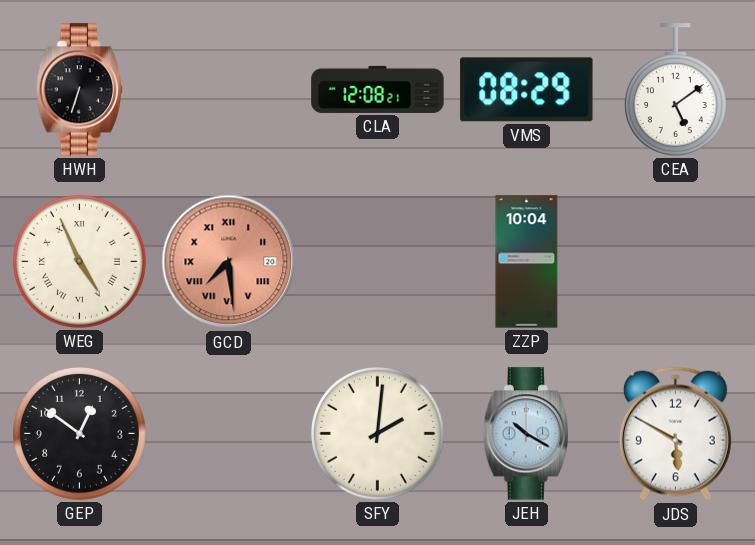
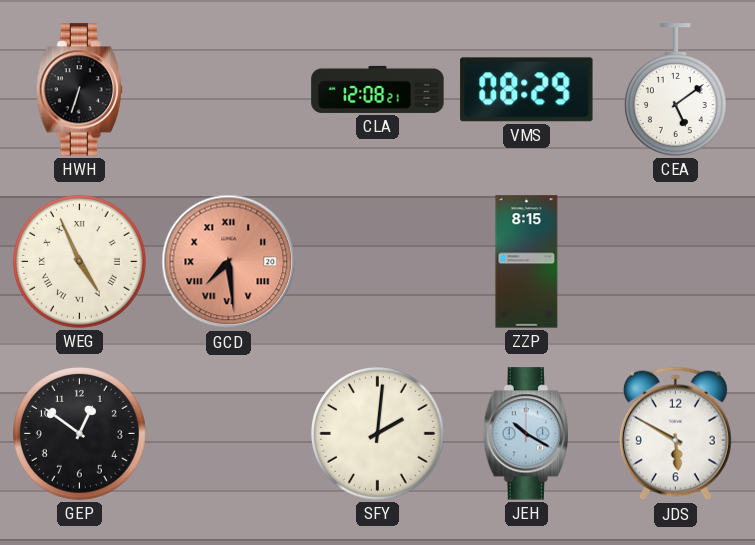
ZZP: 10:04 -> 8:15
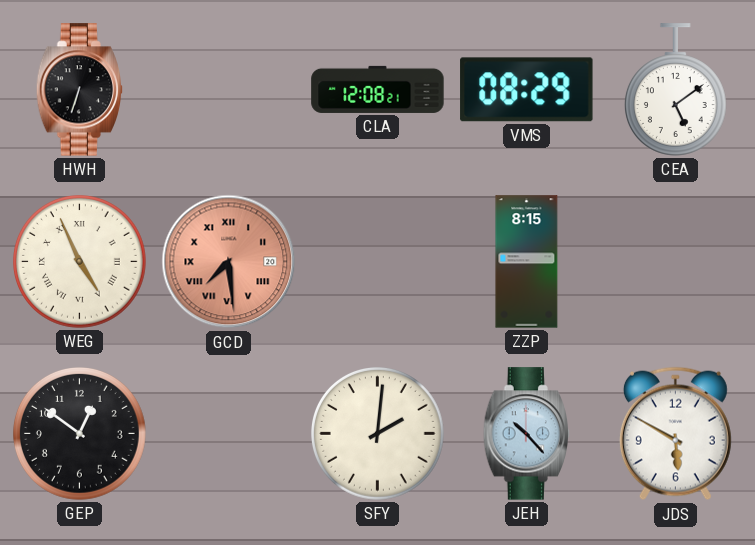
JEH: 10:20 -> 10:23
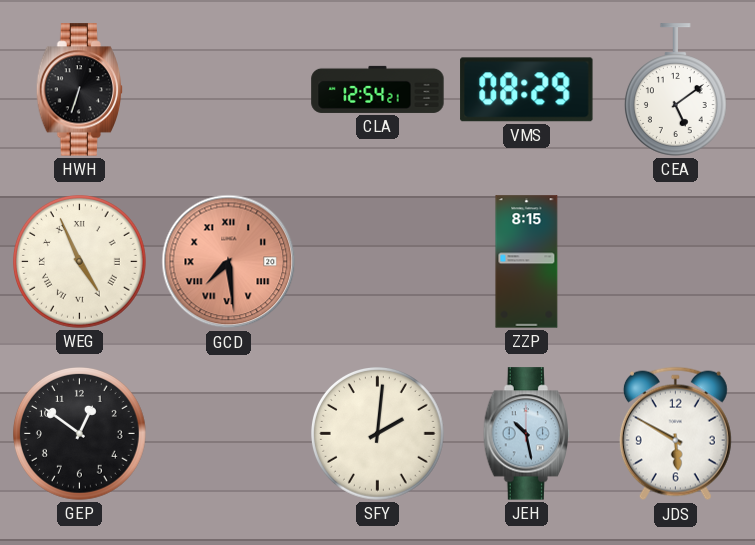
CLA: 12:08 -> 12:54
JEH: 10:23 -> 10:28
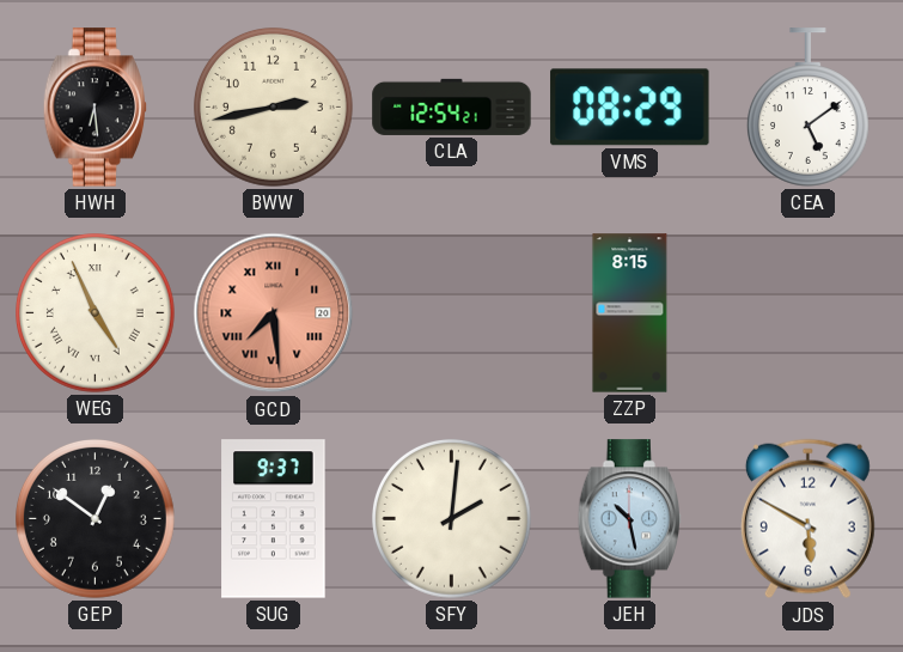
HWH: 6:33 -> 6:29
BWW: none -> 2:43
SUG: none -> 9:37
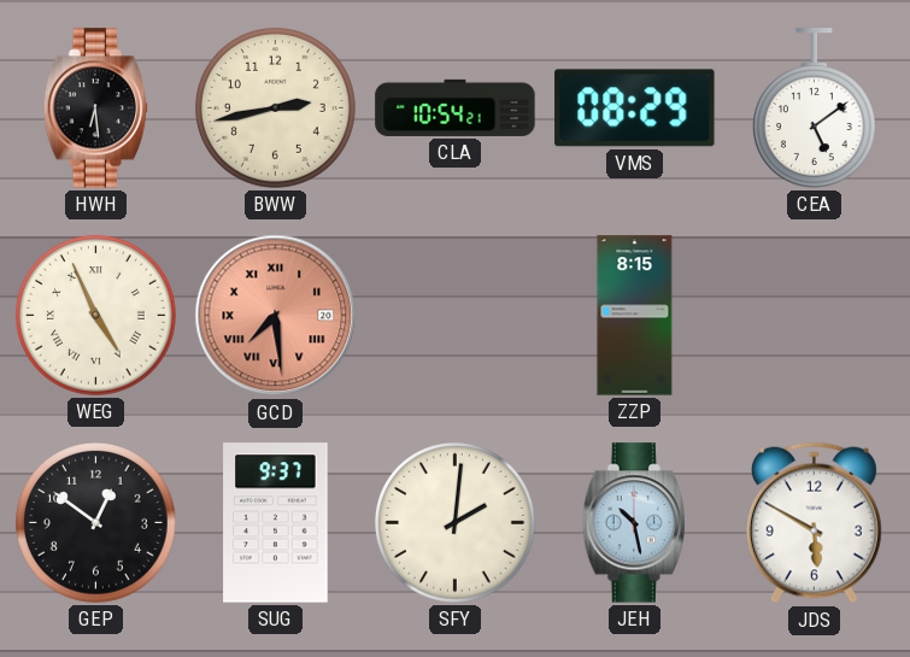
CLA: 12:54 -> 10:54
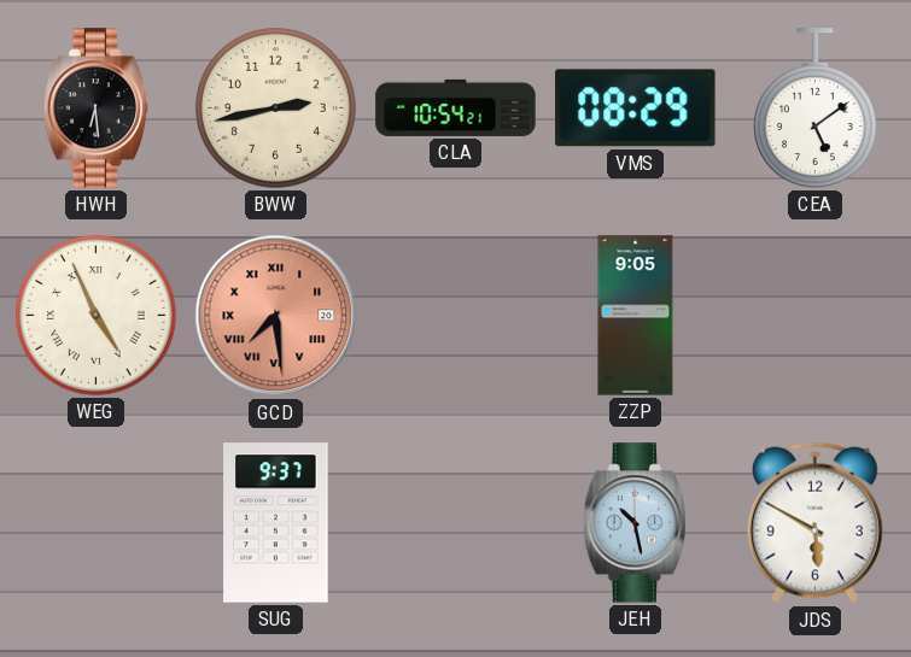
ZZP: 8:15 -> 9:05
GEP: 12:51 -> none
SFY: 2:01 -> none
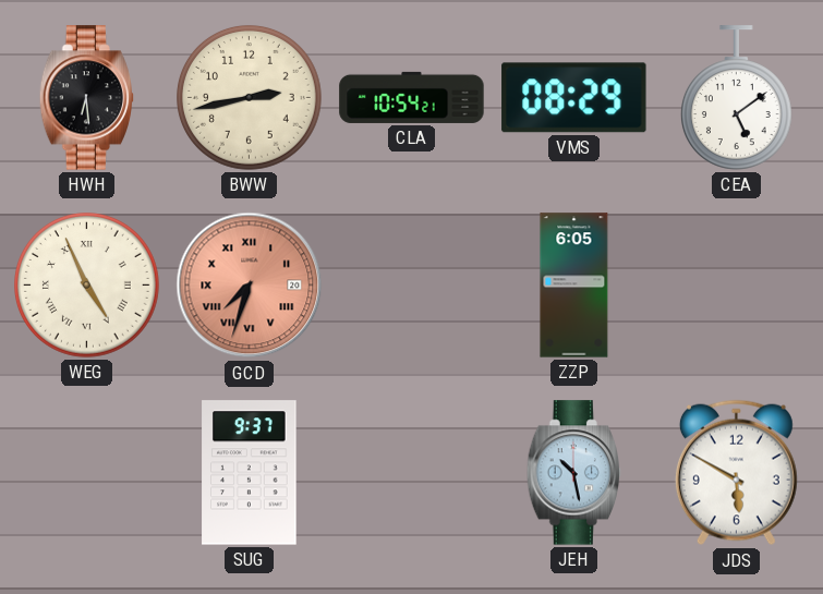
GCD: 7:29 -> 7:33
ZZP: 9:05 -> 6:05
